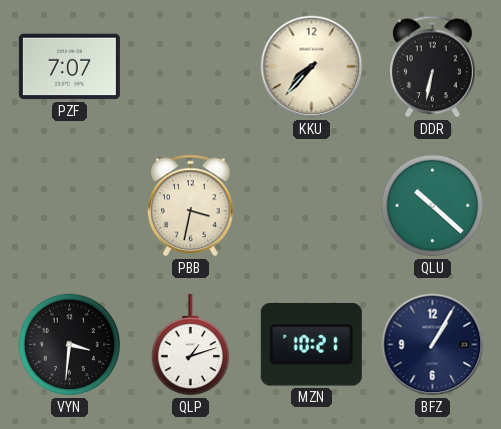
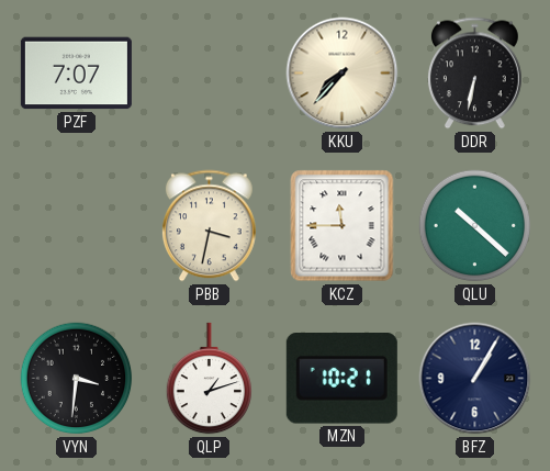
KCZ: none -> 11:45
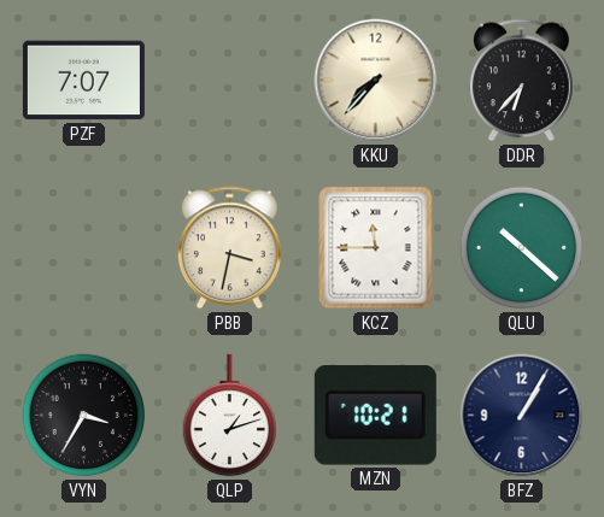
DDR: 6:32 -> 6:37
VYN: 3:31 -> 3:35
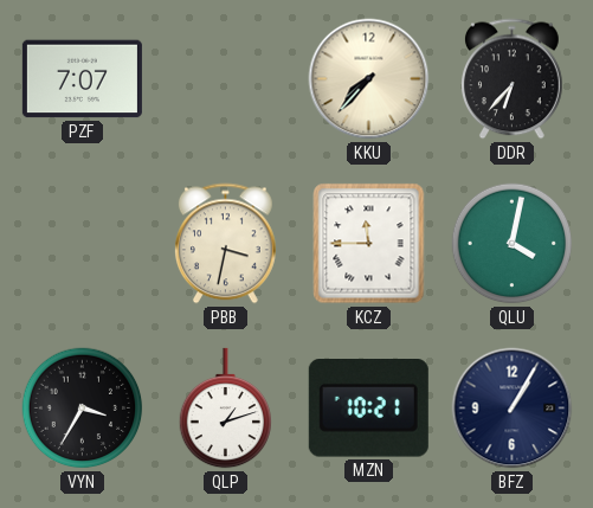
QLU: 10:22 -> 4:02
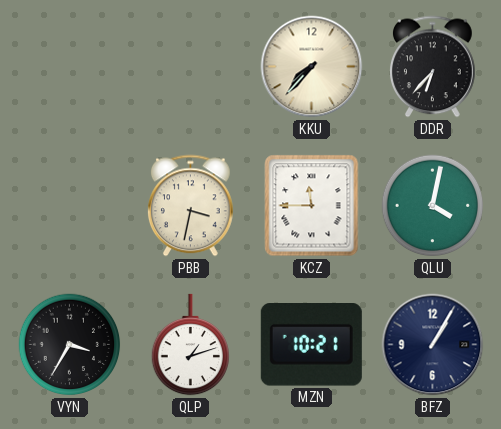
PZF: 7:07 -> none
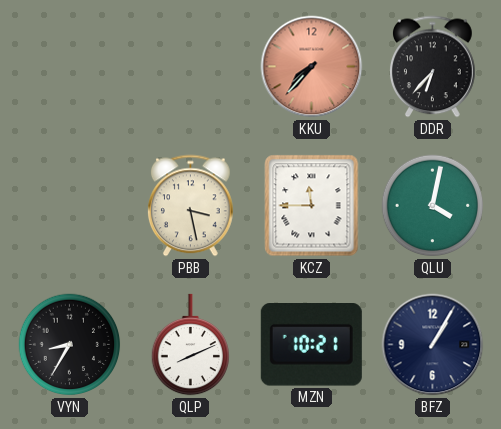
KKU dial: cream -> salmon
PBB: 3:32 -> 3:28
VYN: 3:35 -> 8:35
QLP: 1:12 -> 8:11
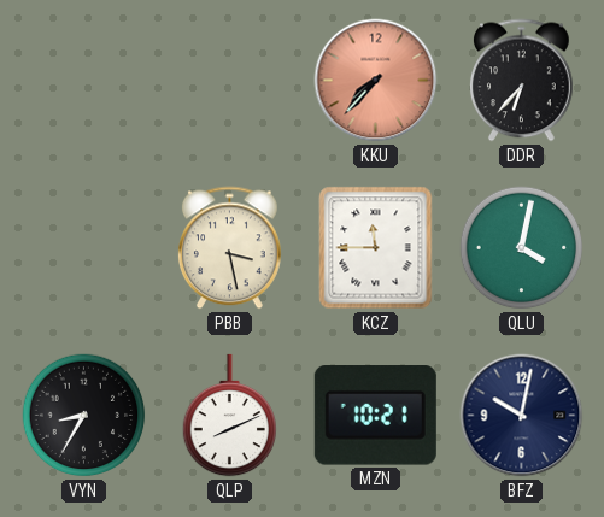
BFZ: 1:05 -> 10:02
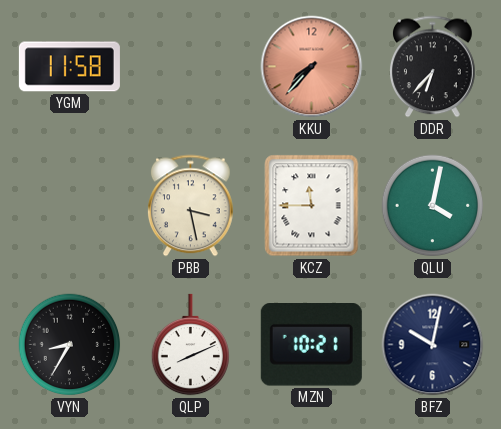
YGM: none -> 11:58
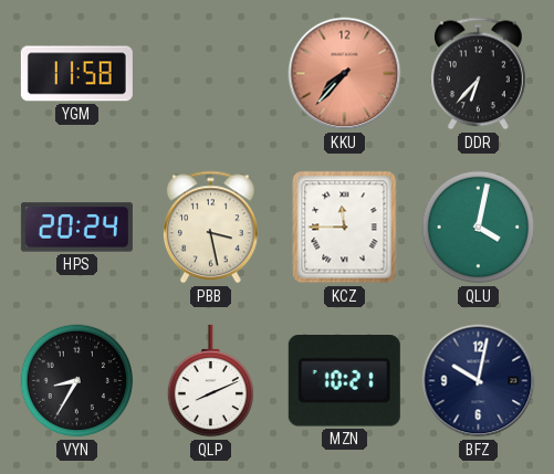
HPS: none -> 20:24
